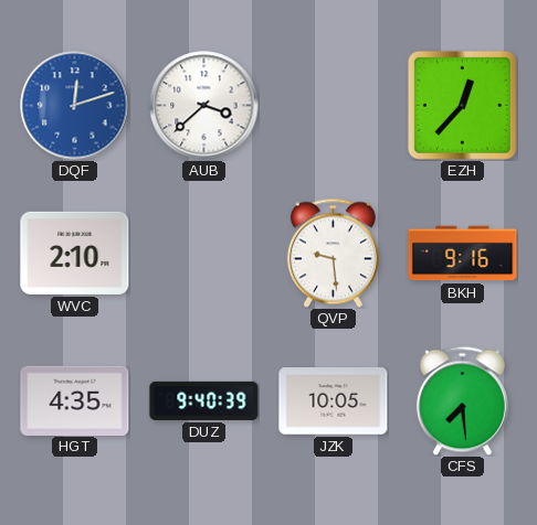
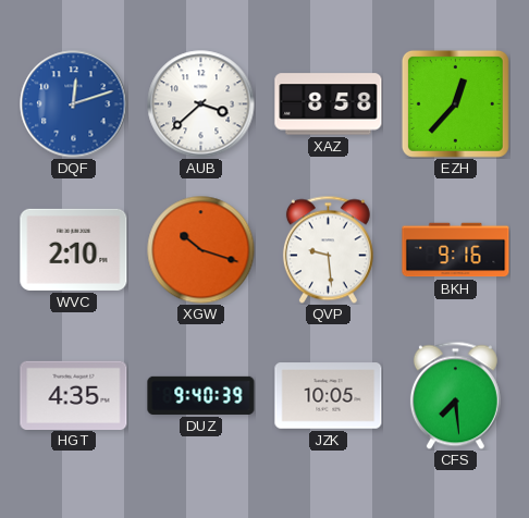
XAZ: none -> 8:58
XGW: none -> 10:18
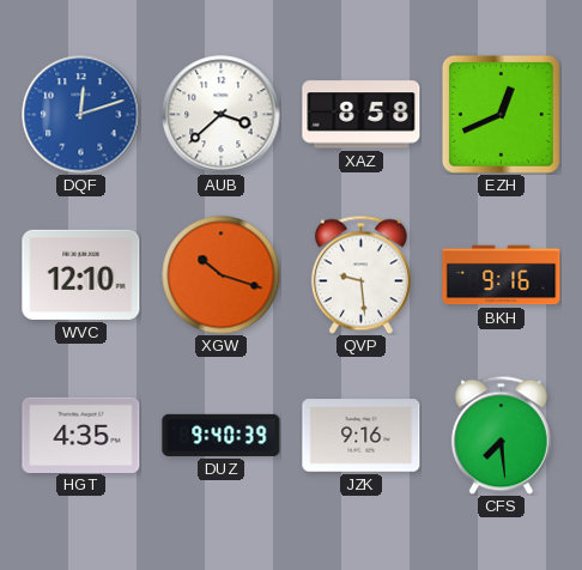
EZH: 12:37 -> 12:41
WVC: 2:10 -> 12:10
JZK: 10:05 -> 9:16
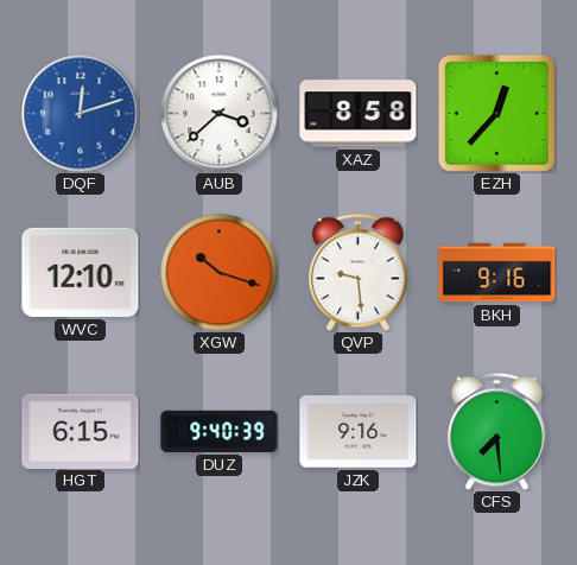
EZH: 12:41 -> 12:37
HGT: 4:35 -> 6:15
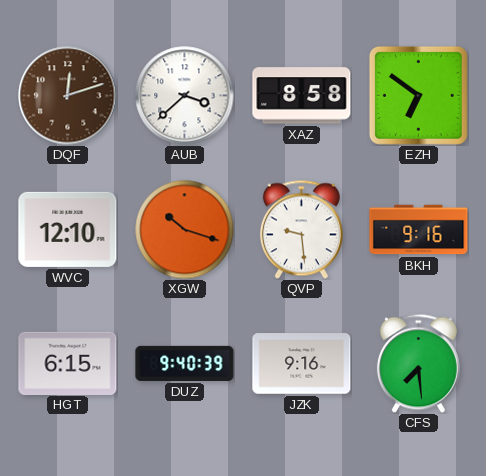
DQF dial: blue -> brown
EZH: 12:37 -> 6:51
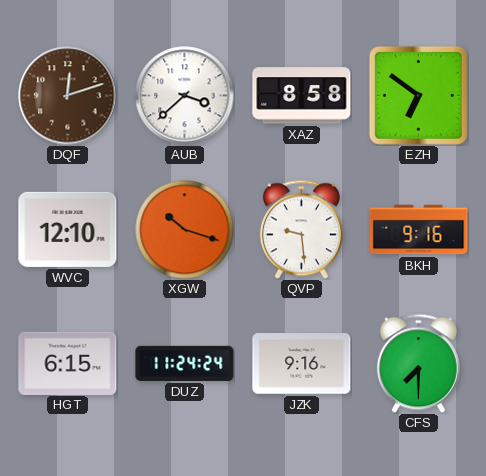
DUZ: 9:40 -> 11:24
CFS: 7:29 -> 7:30
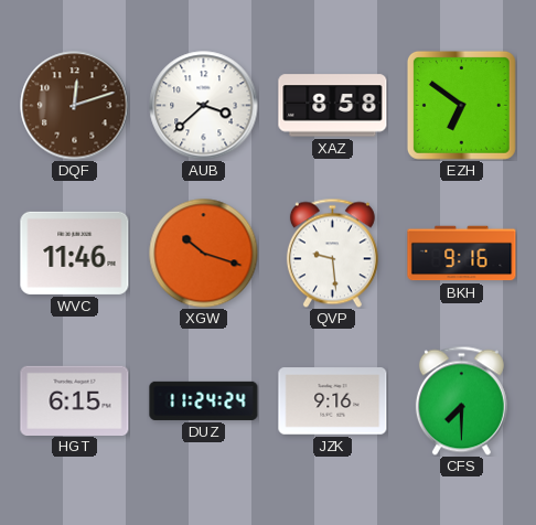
WVC: 12:10 -> 11:46
